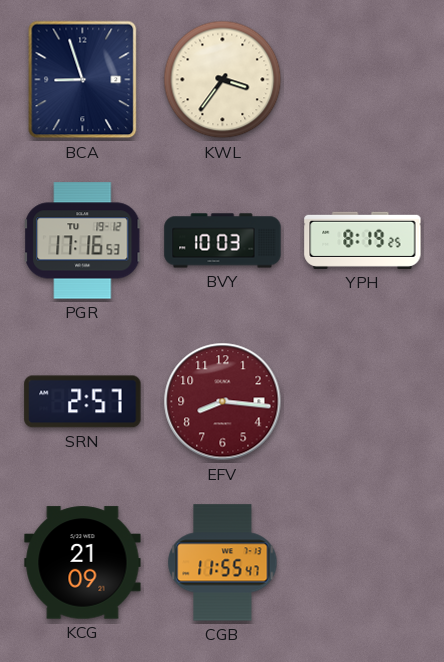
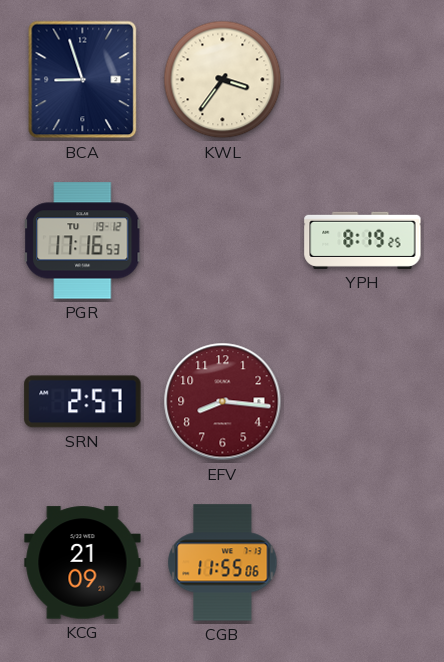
BVY: 10:03 -> none
CGB: 11:55:47 -> 11:55:06
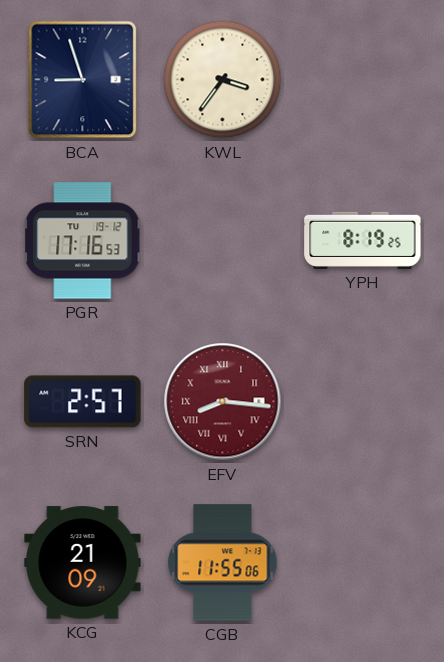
EFV numerals: Arabic -> Roman
